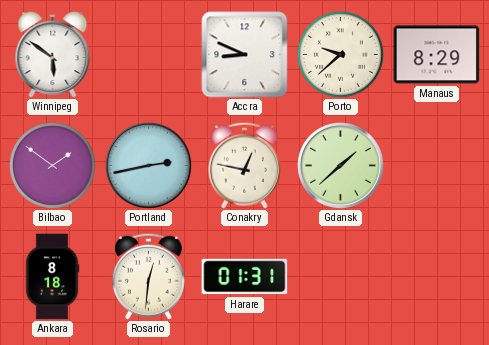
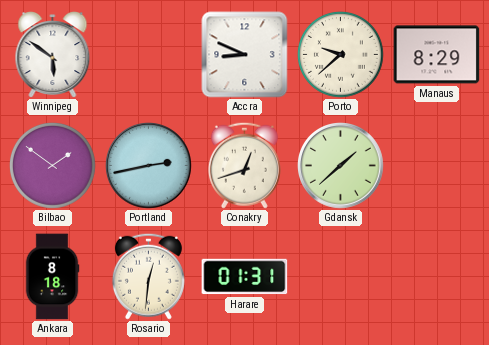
Conakry: 12:47 -> 12:42
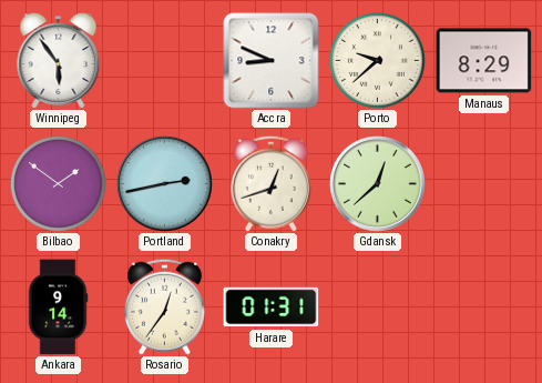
Winnipeg: 5:51 -> 5:54
Gdansk: 1:38 -> 12:38
Ankara: 8:18 -> 9:14
Rosario: 12:31 -> 12:36
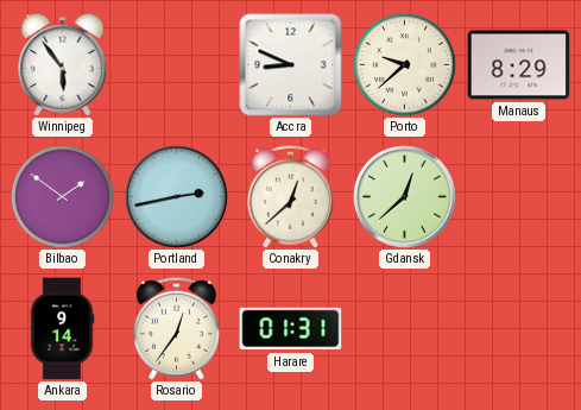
Conakry: 12:42 -> 12:38
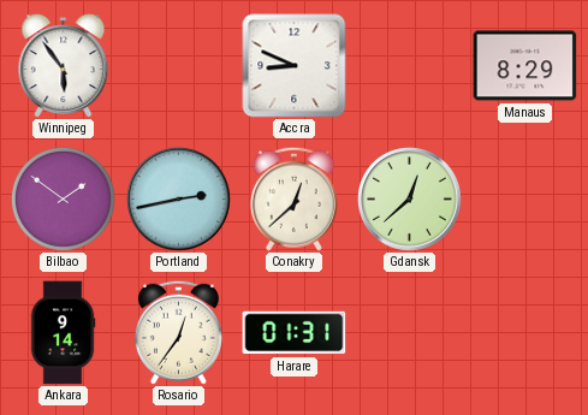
Porto: 9:38 -> none
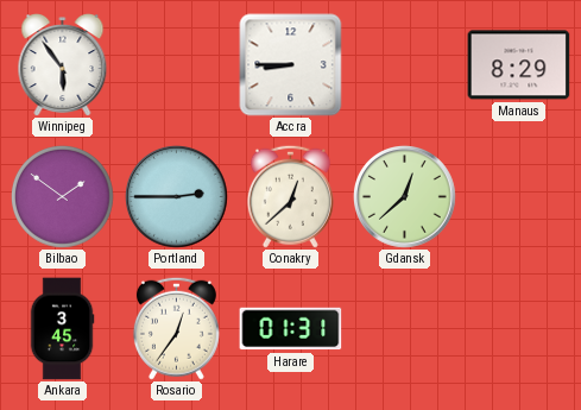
Accra: 8:49 -> 8:45
Portland: 2:43 -> 2:45
Ankara: 9:14 -> 3:45
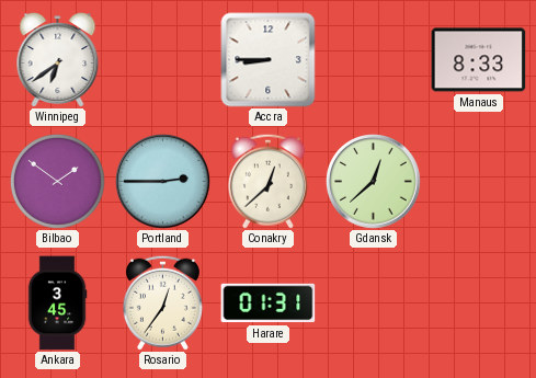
Winnipeg: 5:54 -> 6:39
Manaus: 8:29 -> 8:33
